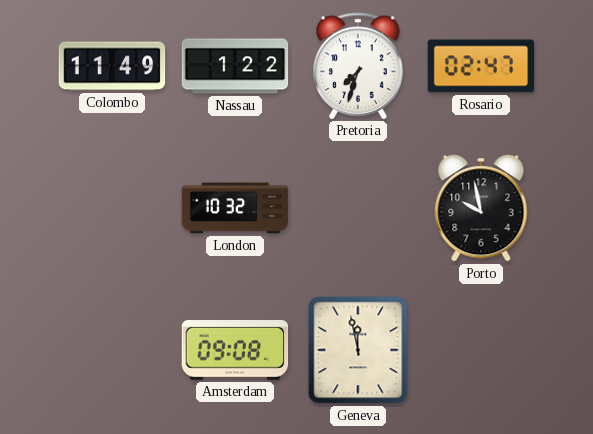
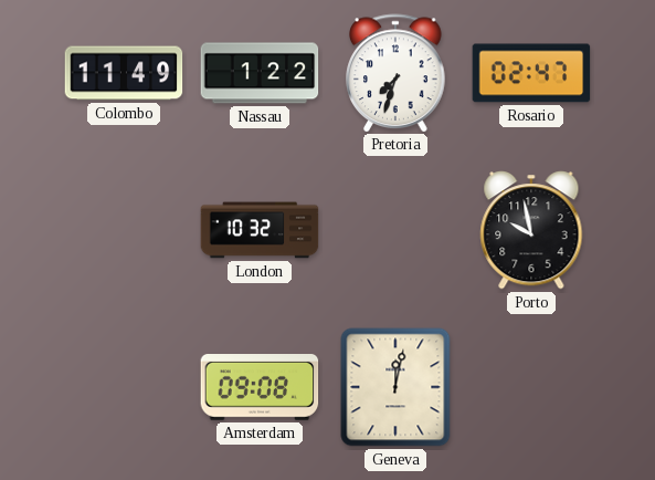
Geneva: 11:58 -> 12:02
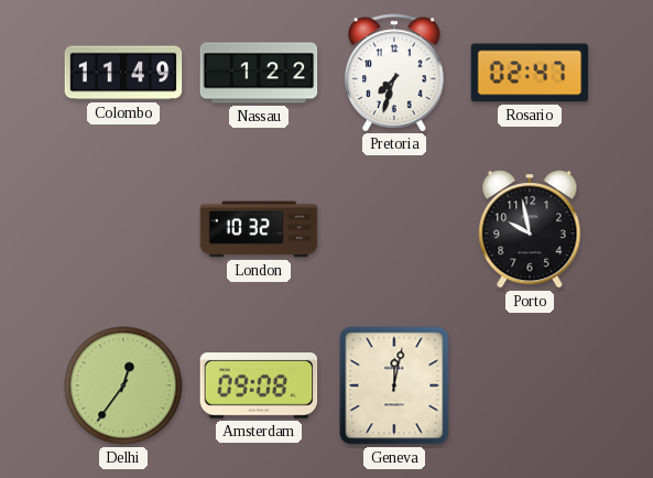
Delhi: none -> 12:36
